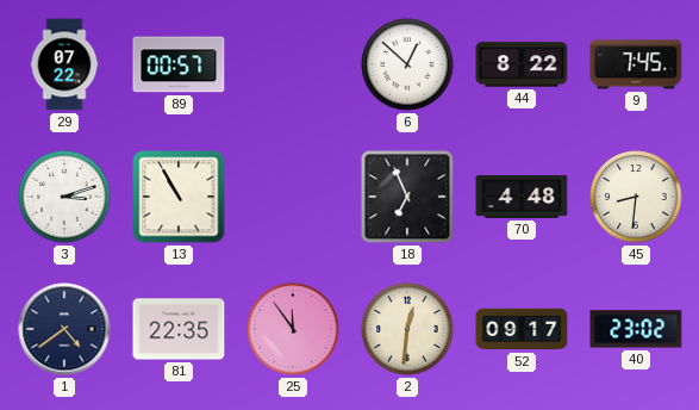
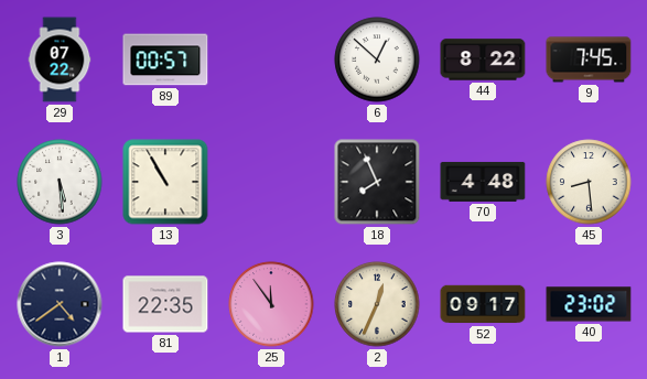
3: 3:12 -> 5:29
18: 6:56 -> 7:56
45: 8:31 -> 8:29
2: 12:31 -> 12:34
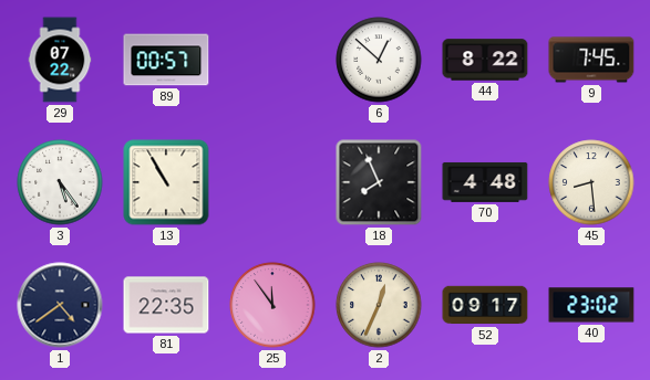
3: 5:29 -> 5:24
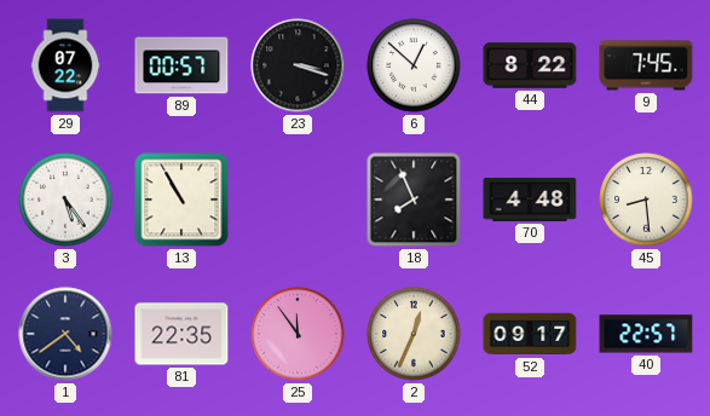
23: none -> 3:18
40: 23:02 -> 22:57
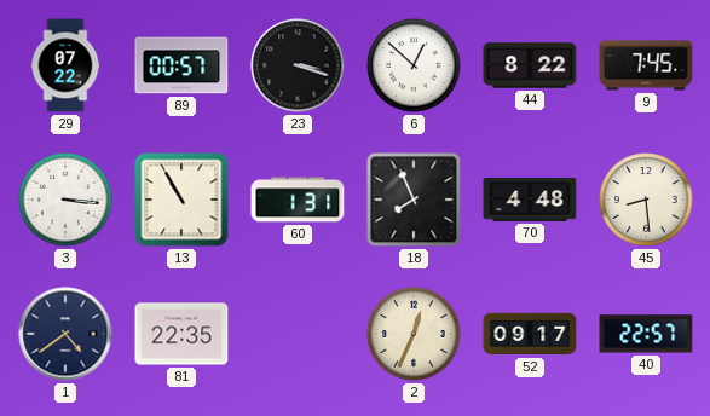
3: 5:24 -> 3:16
60: none -> 1:31
25: 11:54 -> none
